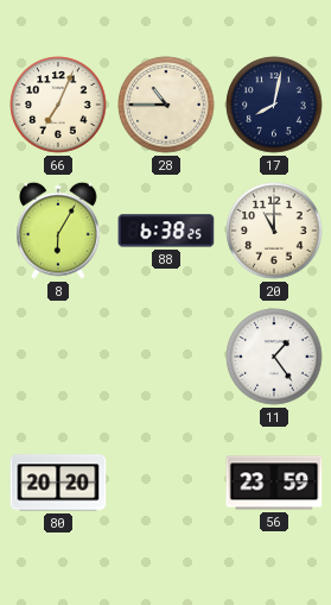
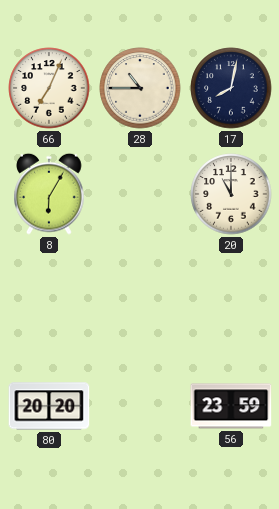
88: 6:38 -> none
11: 1:24 -> none
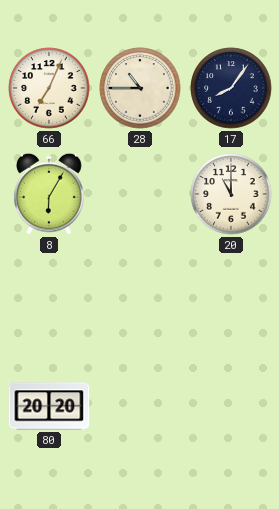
17: 8:02 -> 8:06
56: 23:59 -> none
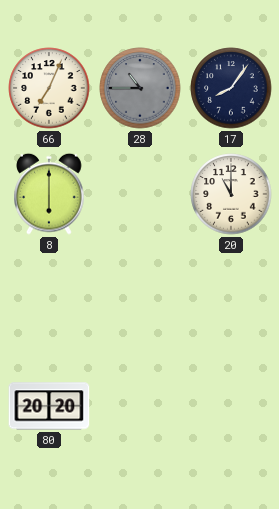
28 dial: cream -> grey
8: 6:05 -> 6:00
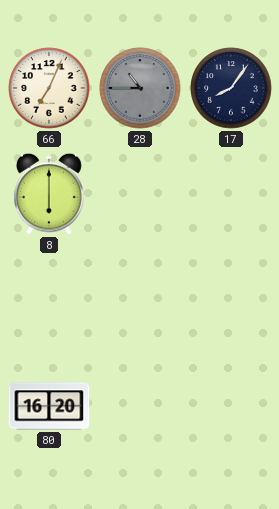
20: 11:00 -> none
80: 20:20 -> 16:20
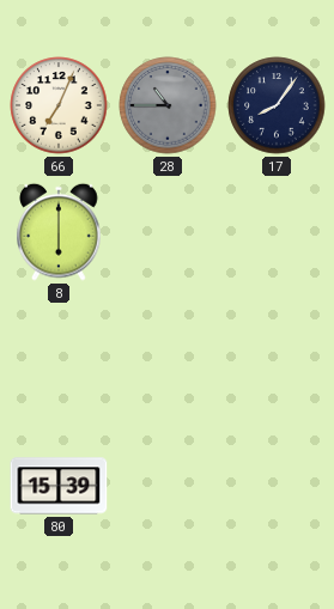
80: 16:20 -> 15:39
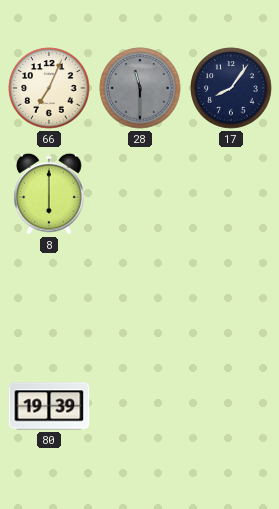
28: 10:45 -> 11:30
80: 15:39 -> 19:39
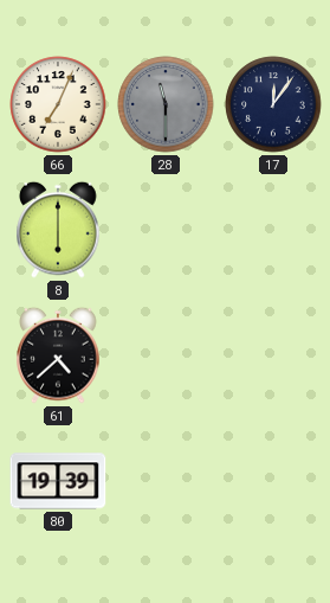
17: 8:06 -> 12:06
61: none -> 4:38
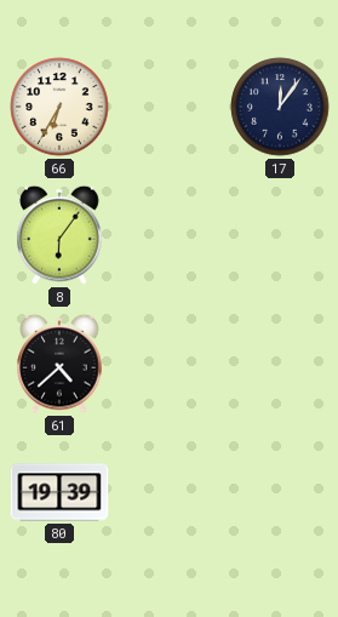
66: 7:04 -> 6:35
28: 11:30 -> none
8: 6:00 -> 6:06
